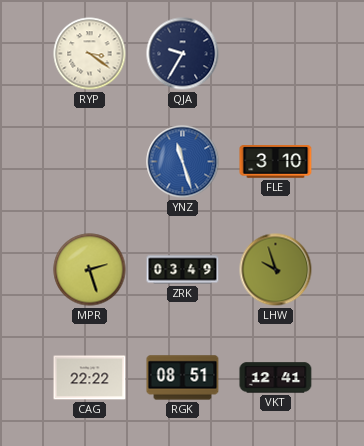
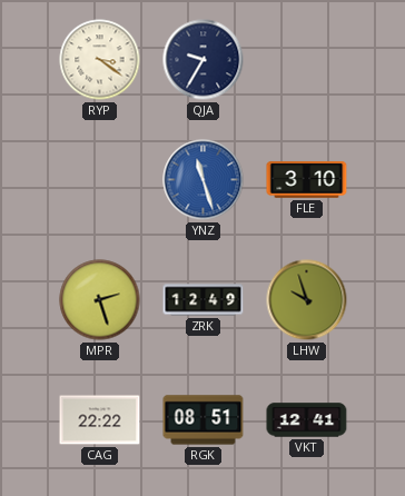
ZRK: 03:49 -> 12:49
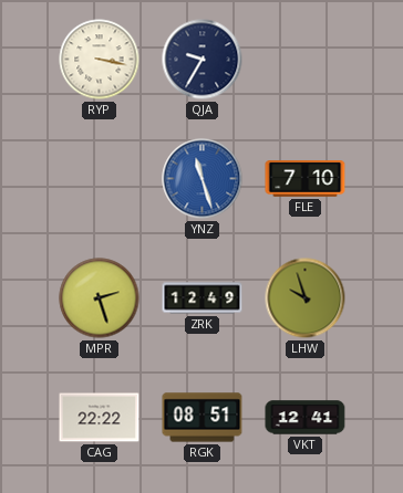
RYP: 3:21 -> 3:17
FLE: 3:10 -> 7:10
